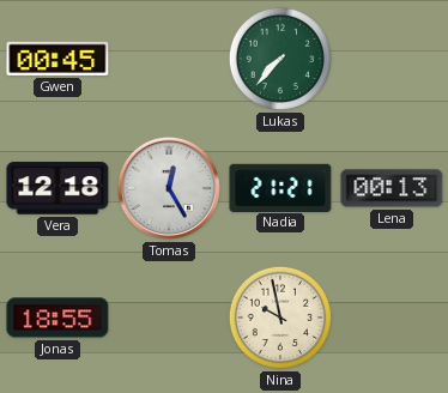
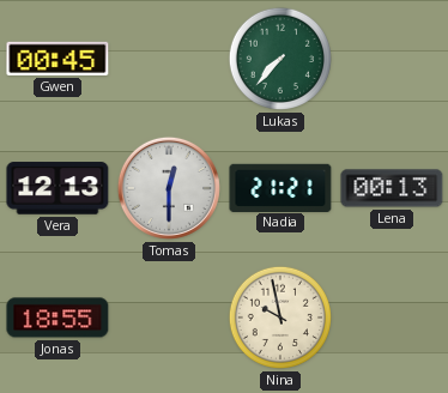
Vera: 12:18 -> 12:13
Tomas: 12:25 -> 12:30
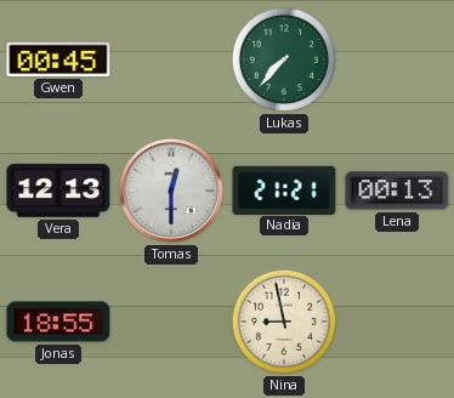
Nina: 9:58 -> 8:58
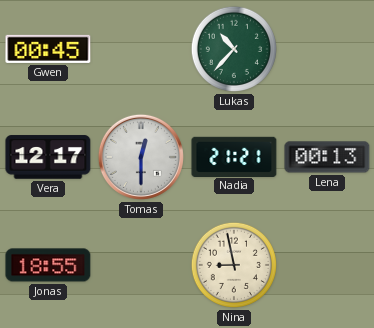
Lukas: 7:37 -> 10:37
Vera: 12:13 -> 12:17
